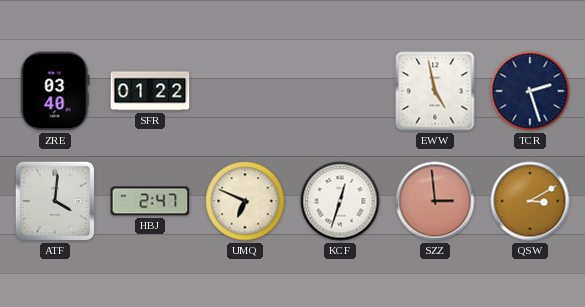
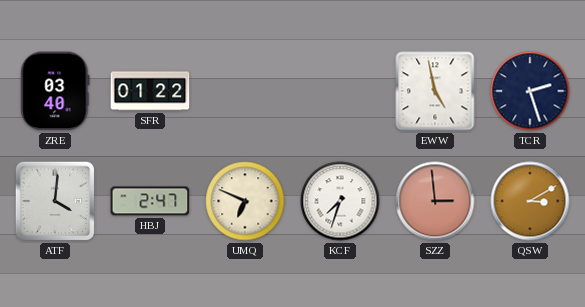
KCF: 12:33 -> 7:33
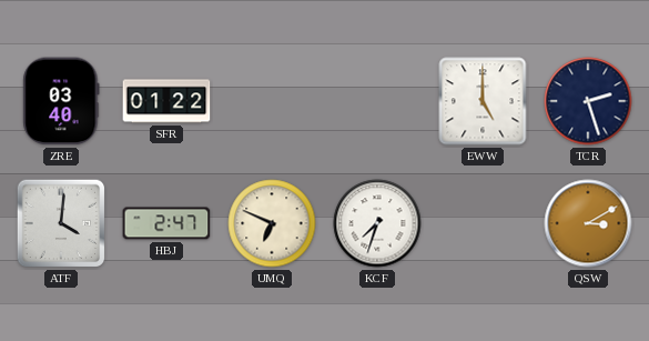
EWW: 4:58 -> 5:00
SZZ: 2:59 -> none
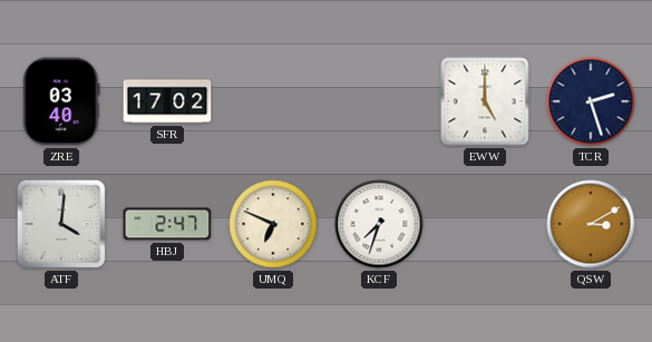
SFR: 01:22 -> 17:02
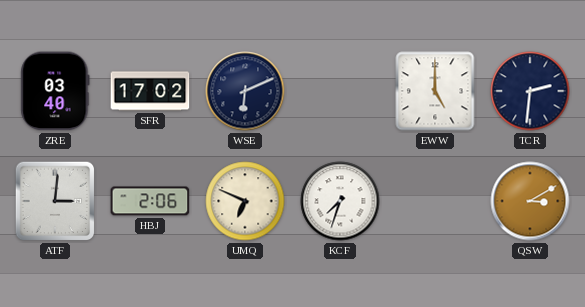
WSE: none -> 6:11
TCR: 2:27 -> 2:31
ATF: 4:01 -> 3:01
HBJ: 2:47 -> 2:06
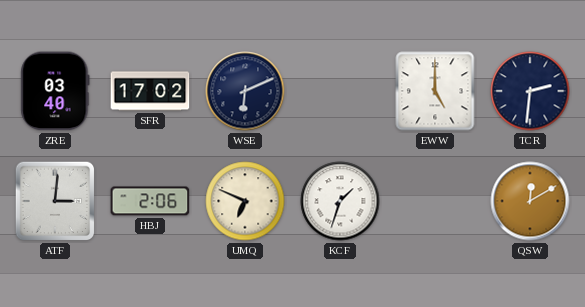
KCF: 7:33 -> 1:33
QSW: 3:10 -> 12:10
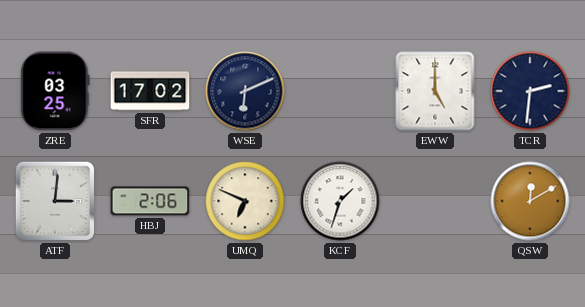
ZRE: 03:40 -> 03:25
